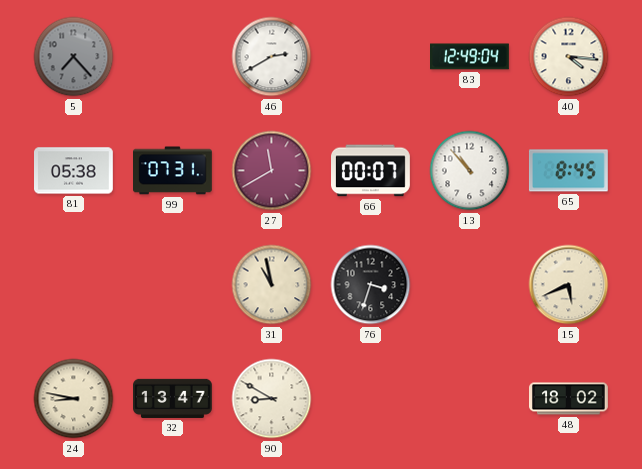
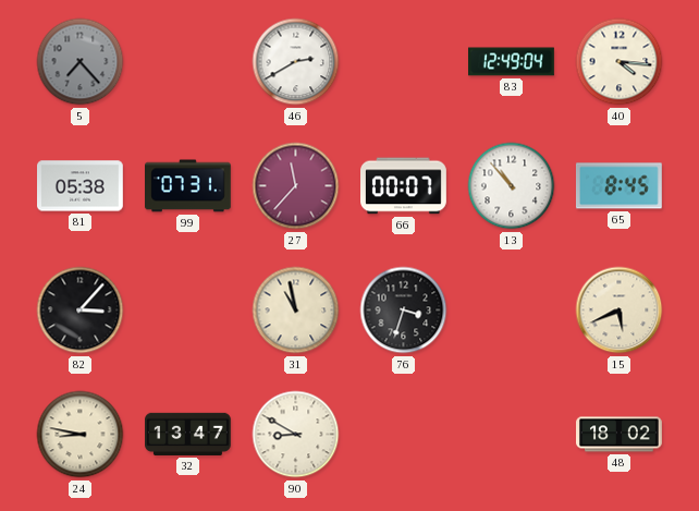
27: 11:40 -> 11:37
82: none -> 3:07
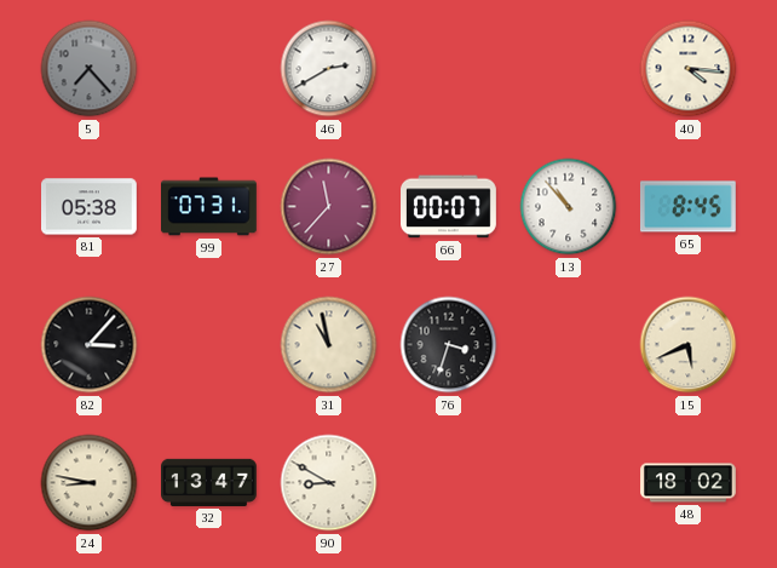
83: 12:49 -> none
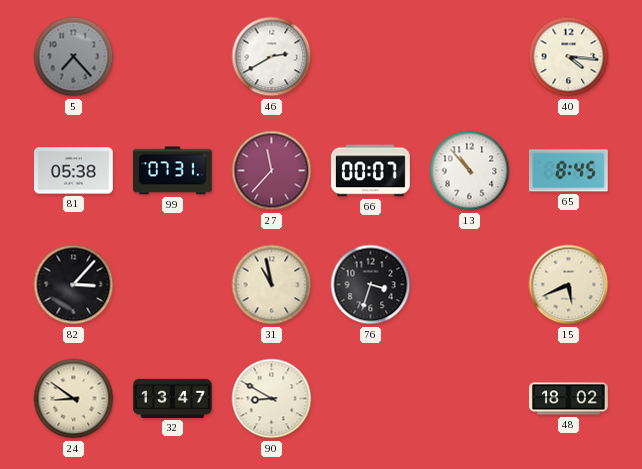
24: 8:47 -> 8:51
